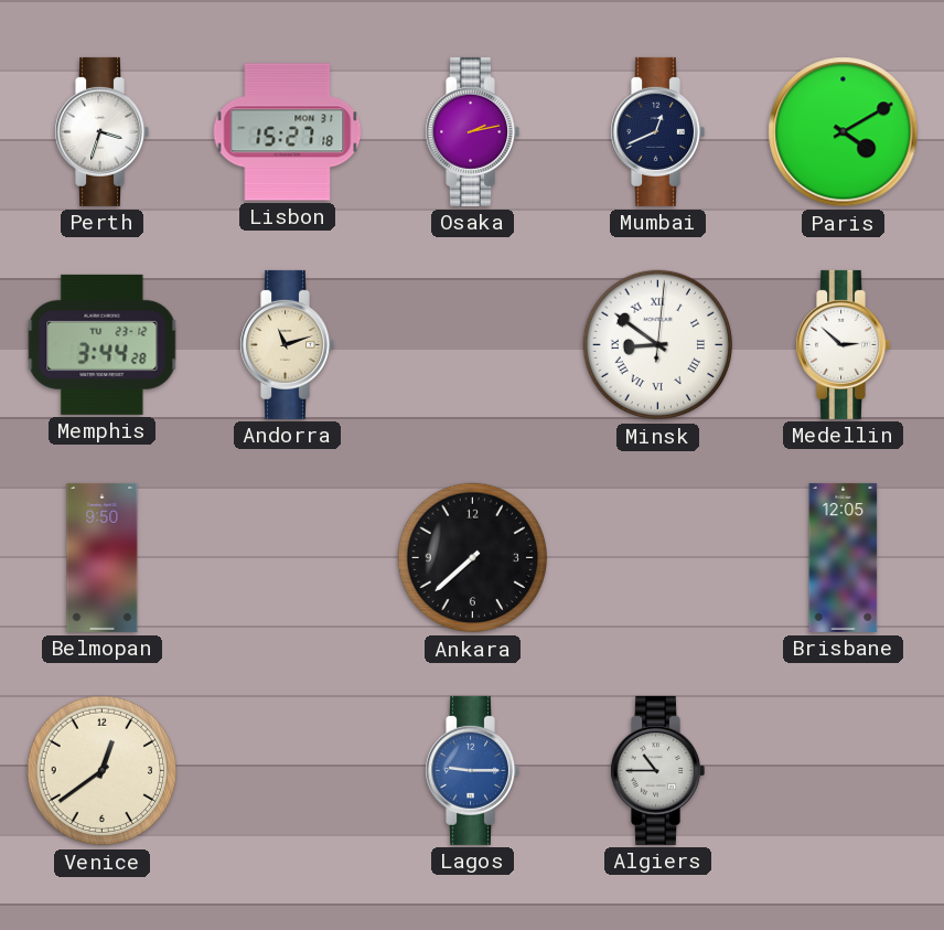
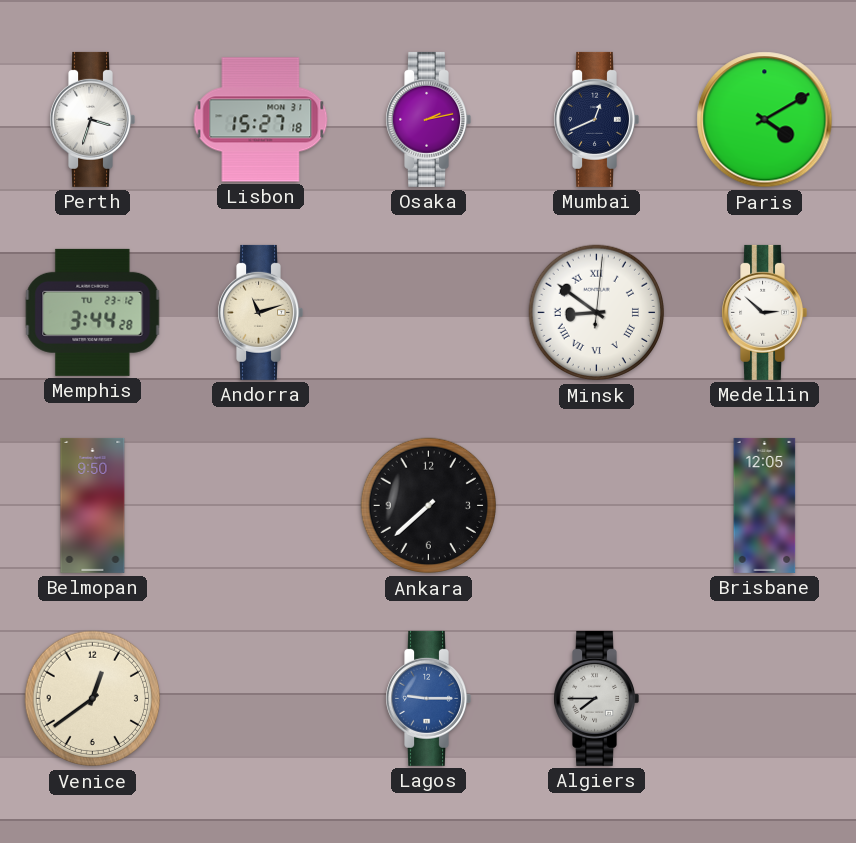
Algiers: 10:45 -> 7:45
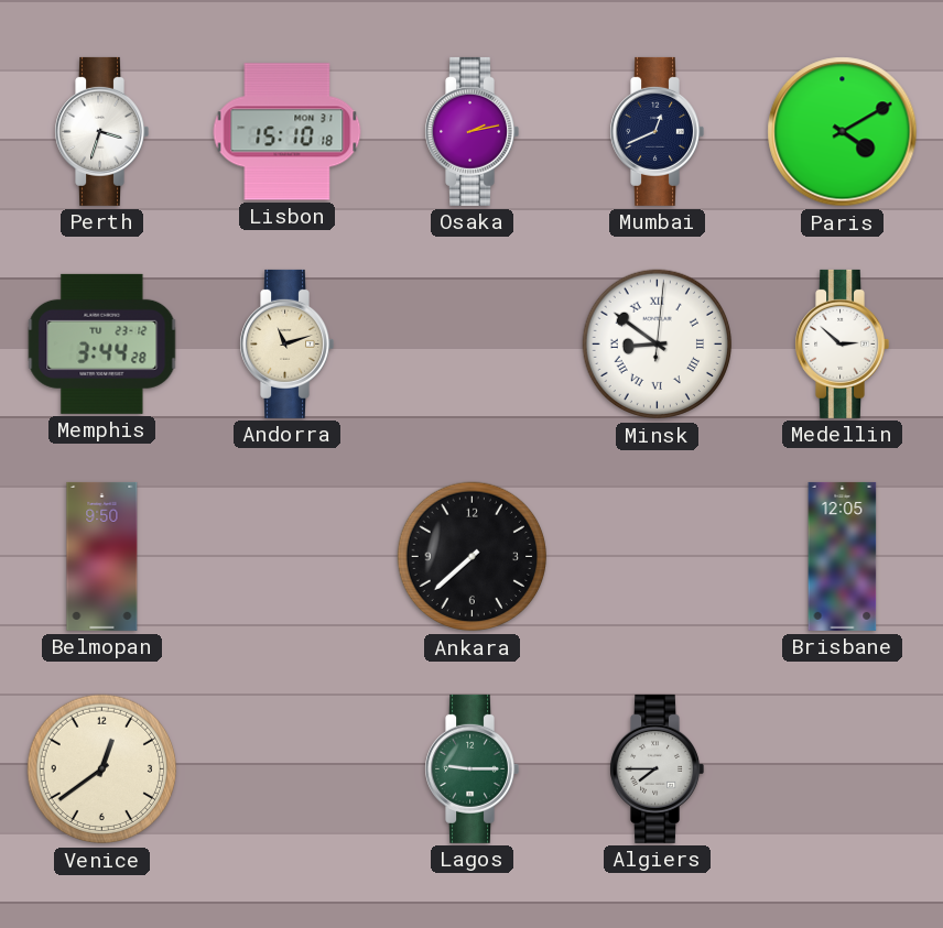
Lisbon: 15:27 -> 15:10
Lagos dial: blue -> green
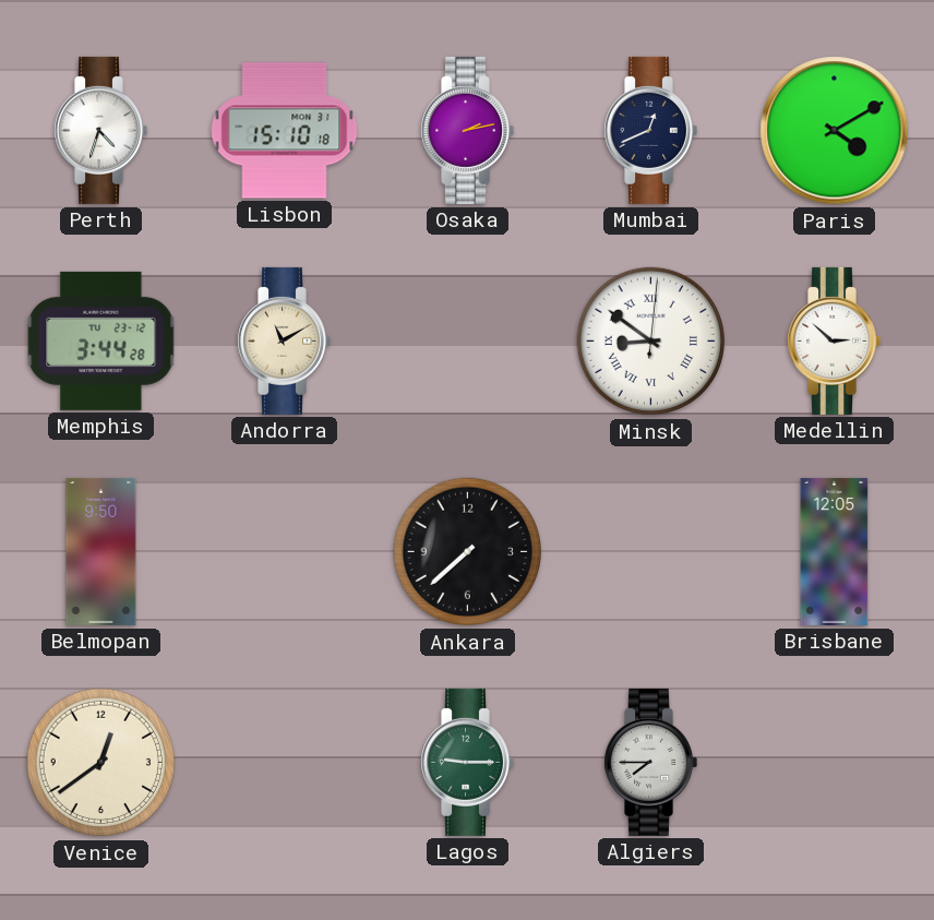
Perth: 3:33 -> 4:33
Andorra: 11:12 -> 11:10
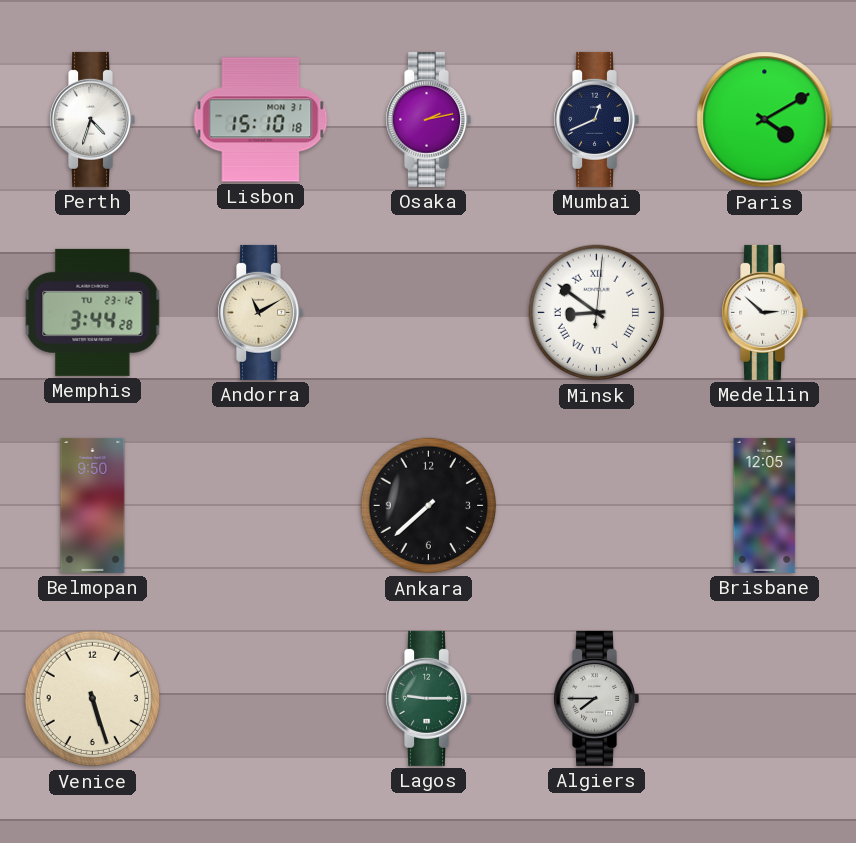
Venice: 12:39 -> 5:27
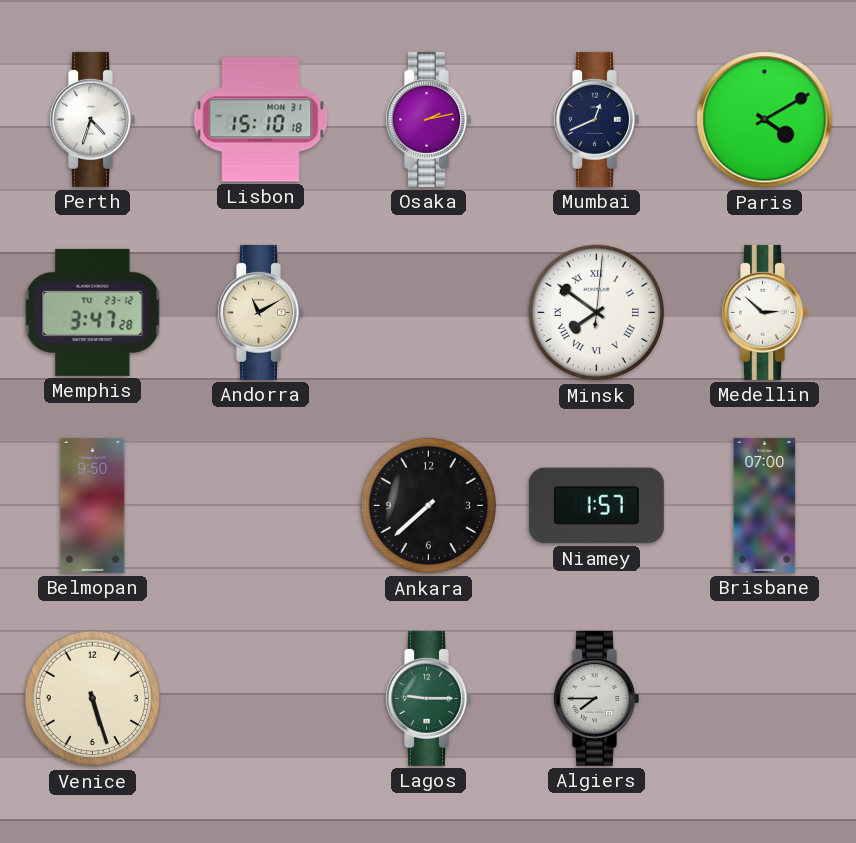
Memphis: 3:44 -> 3:47
Minsk: 8:51 -> 7:51
Niamey: none -> 1:57
Brisbane: 12:05 -> 07:00
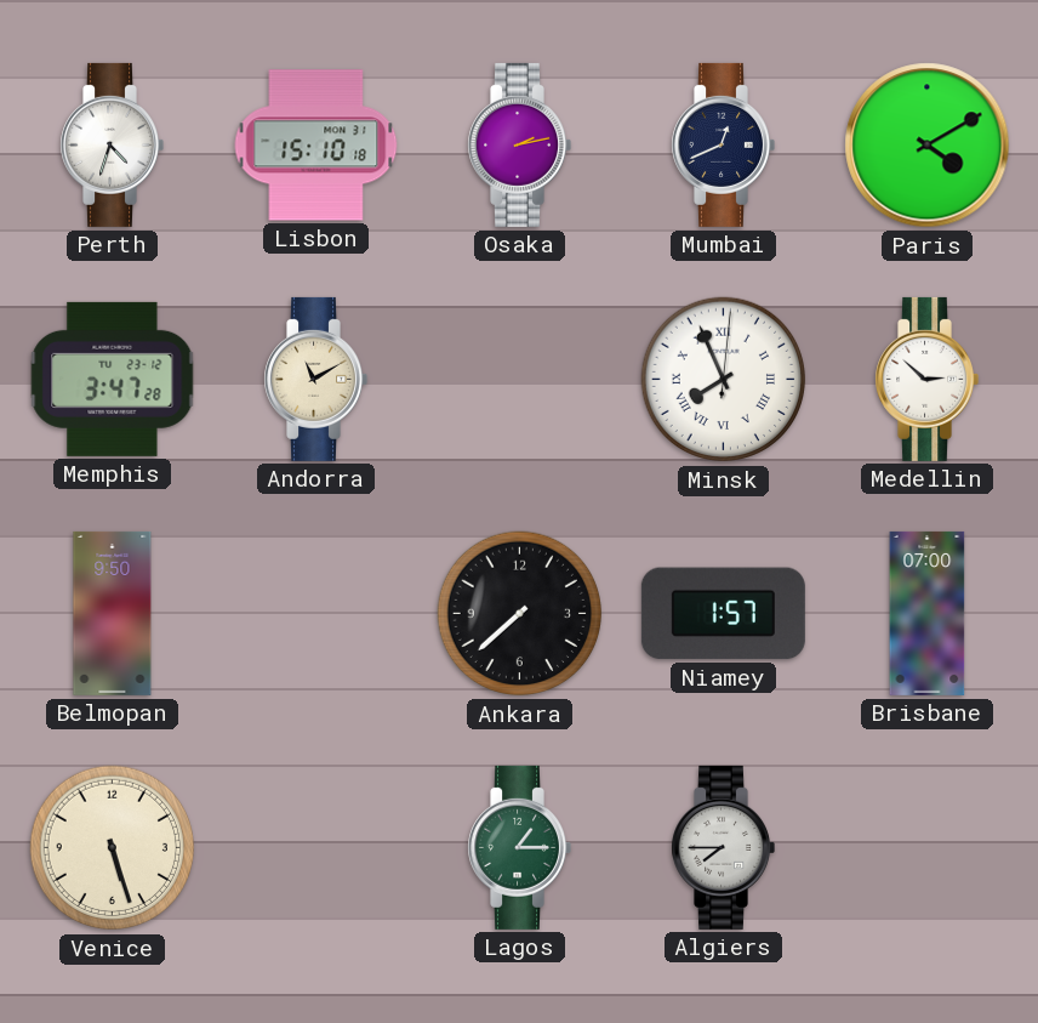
Minsk: 7:51 -> 7:56
Lagos: 9:15 -> 1:15
